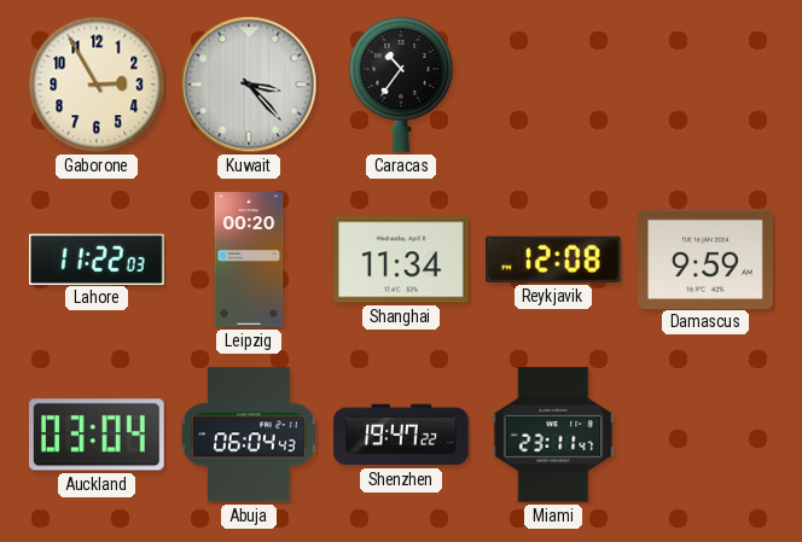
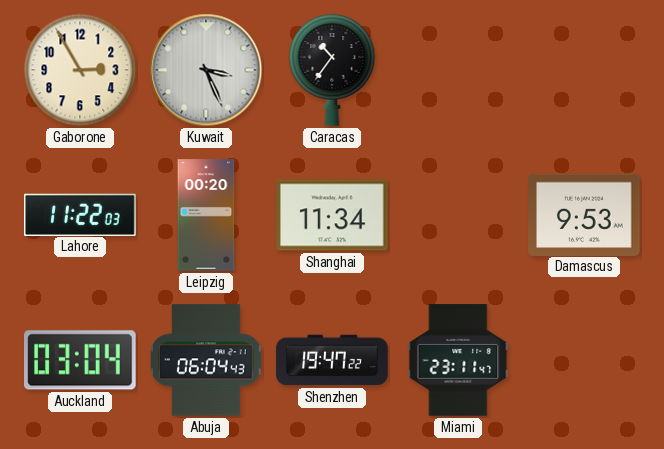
Kuwait: 3:23 -> 3:26
Reykjavik: 12:08 -> none
Damascus: 9:59 -> 9:53
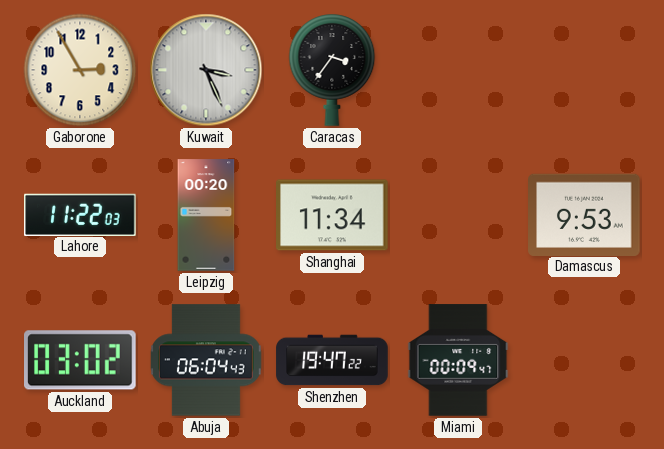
Caracas: 10:36 -> 3:36
Auckland: 03:04 -> 03:02
Miami: 23:11 -> 00:09
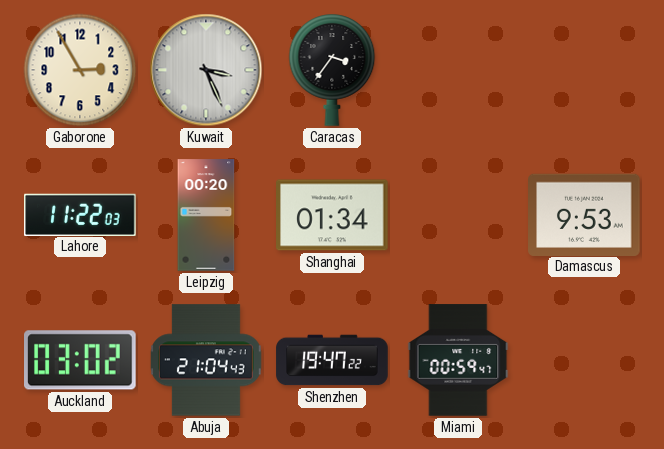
Shanghai: 11:34 -> 01:34
Abuja: 06:04 -> 21:04
Miami: 00:09 -> 00:59
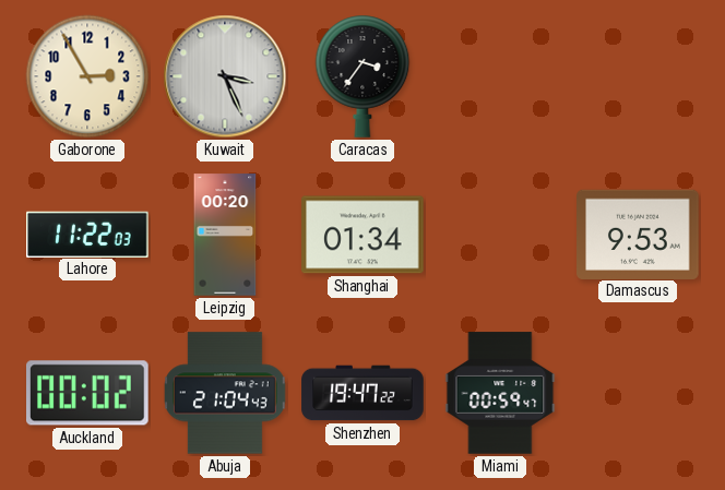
Auckland: 03:02 -> 00:02
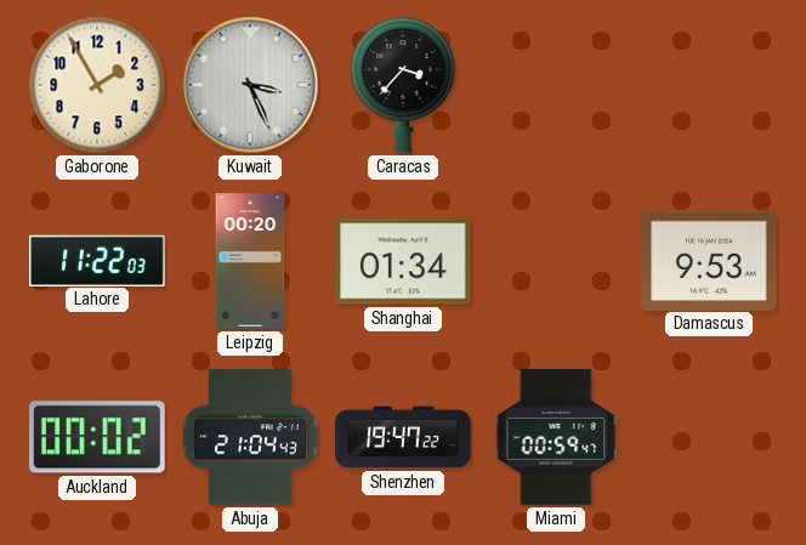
Gaborone: 2:55 -> 1:55
Caracas: 3:36 -> 3:37
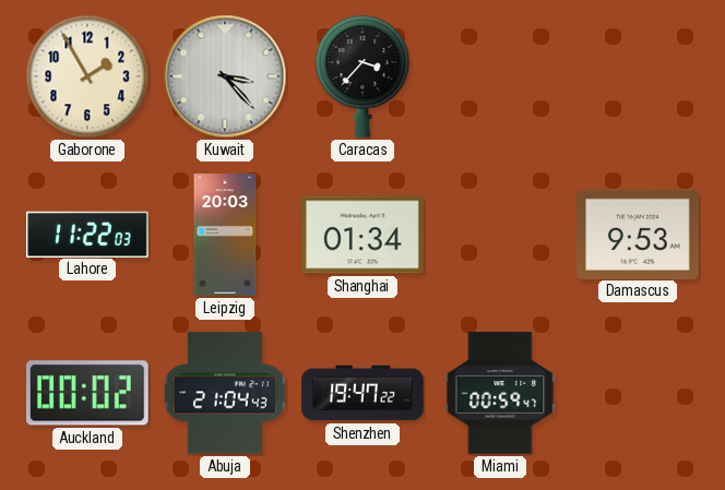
Kuwait: 3:26 -> 3:23
Leipzig: 00:20 -> 20:03
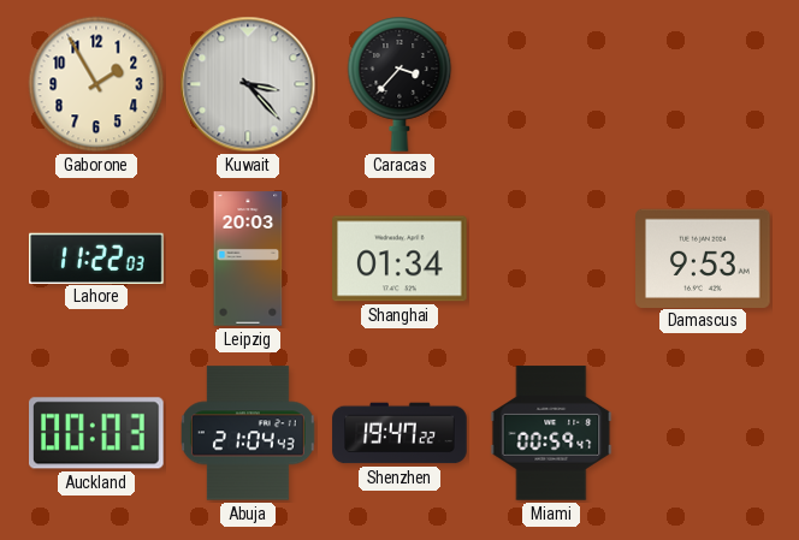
Auckland: 00:02 -> 00:03
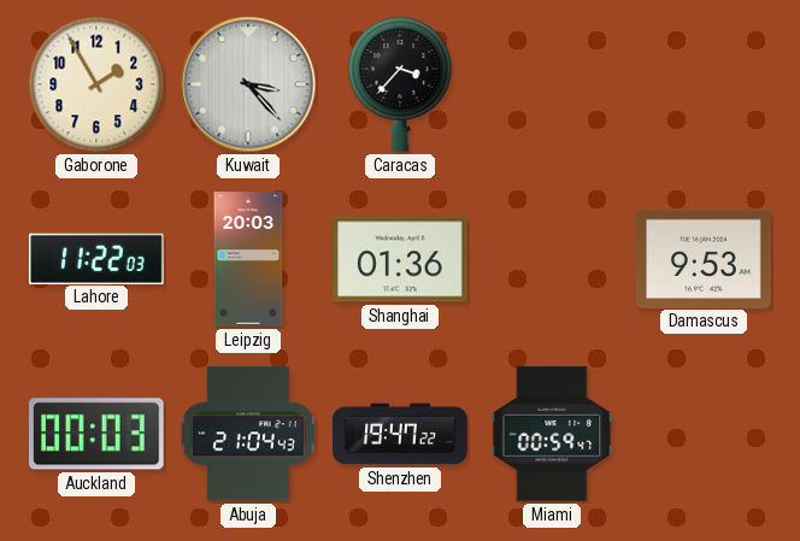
Shanghai: 01:34 -> 01:36
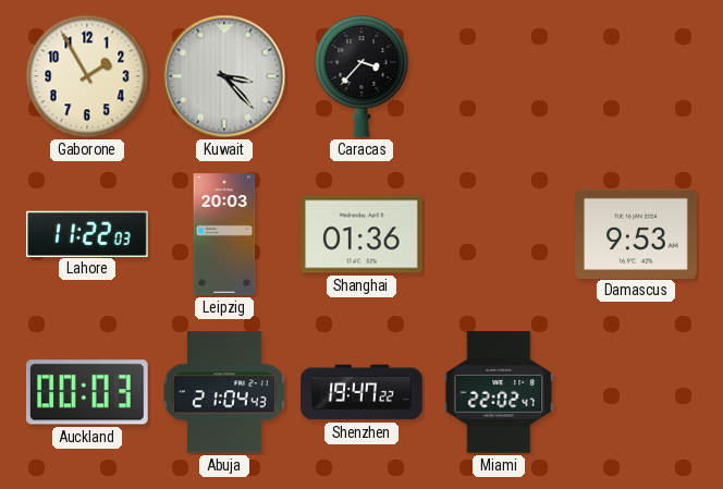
Miami: 00:59 -> 22:02
